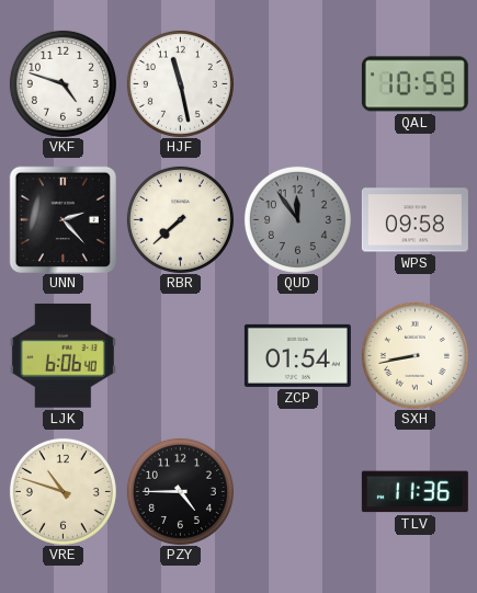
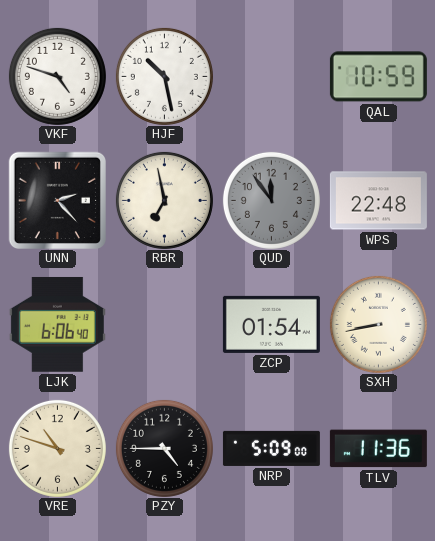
HJF: 11:28 -> 10:28
RBR: 7:38 -> 6:58
WPS: 09:58 -> 22:48
NRP: none -> 5:09
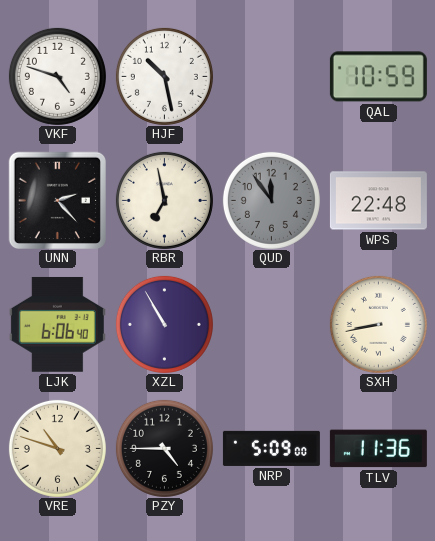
XZL: none -> 10:55
ZCP: 01:54 -> none
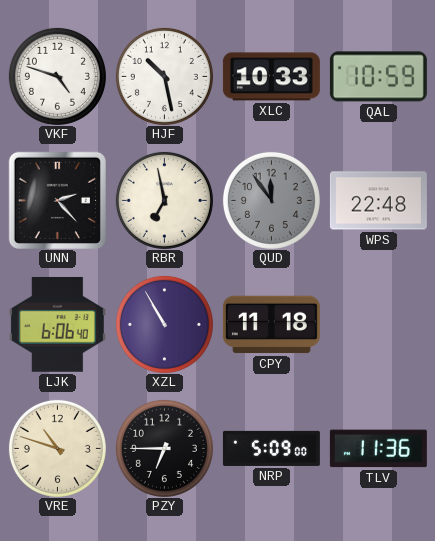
XLC: none -> 10:33
CPY: none -> 11:18
SXH: 8:43 -> none
PZY: 4:45 -> 6:45
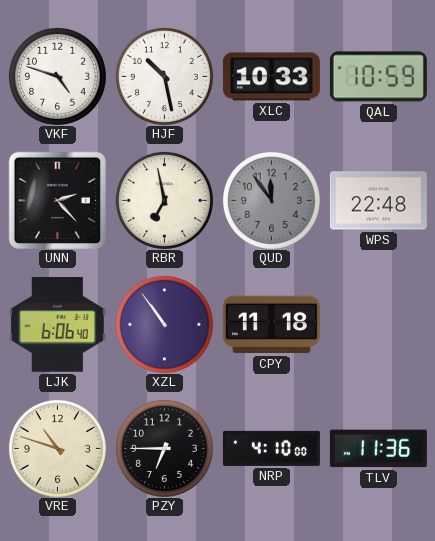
XZL: 10:55 -> 10:54
NRP: 5:09 -> 4:10
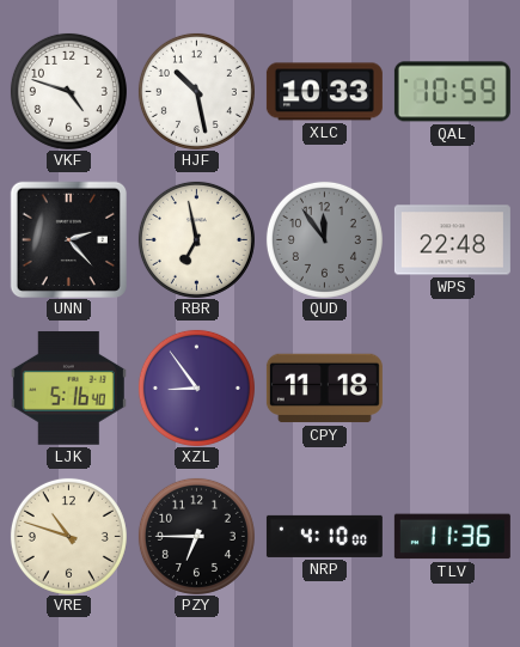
LJK: 6:06 -> 5:16
XZL: 10:54 -> 8:54
